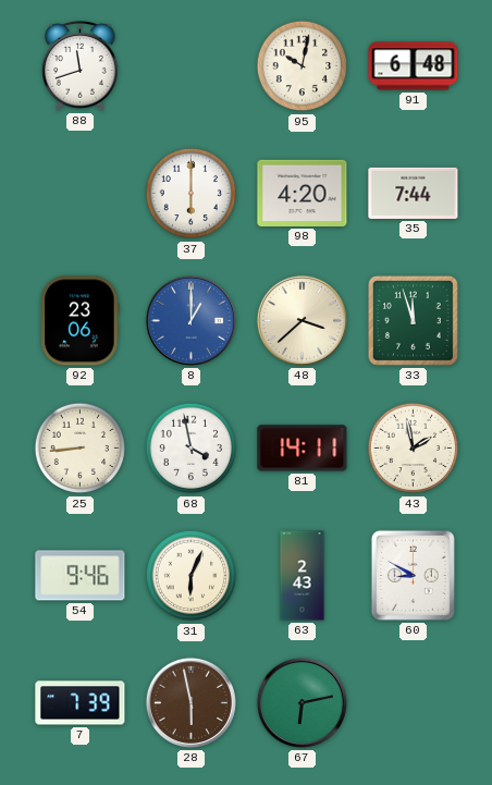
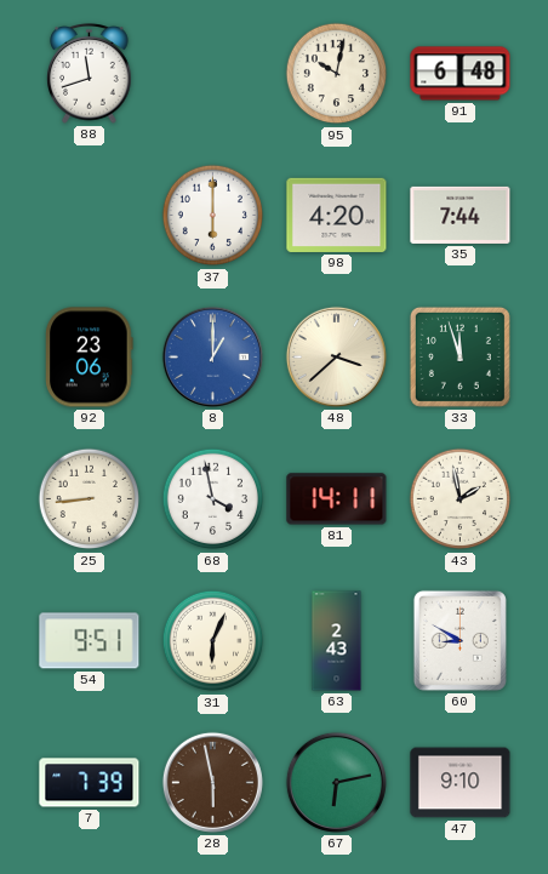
54: 9:46 -> 9:51
47: none -> 9:10
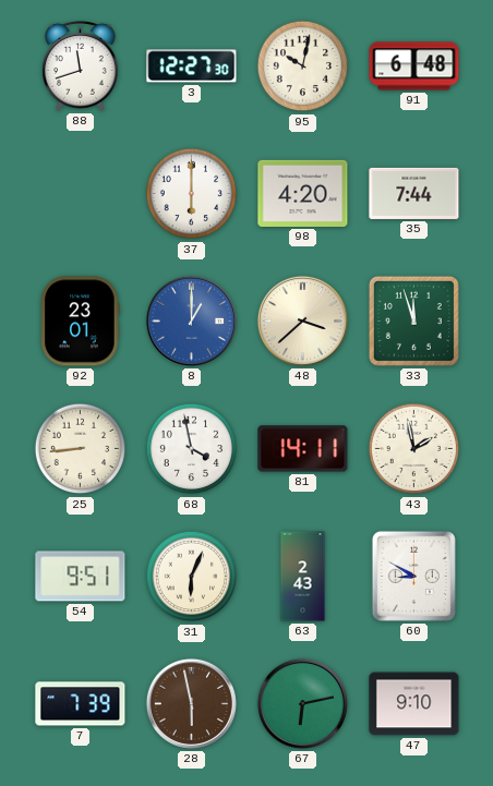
3: none -> 12:27
92: 23:06 -> 23:01
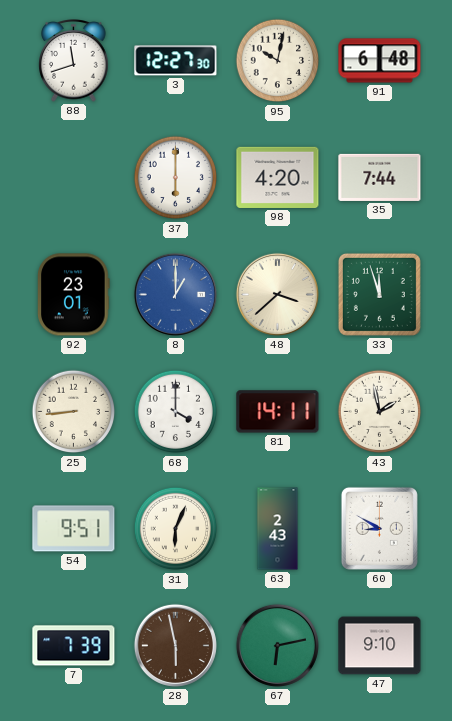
68: 3:58 -> 4:00
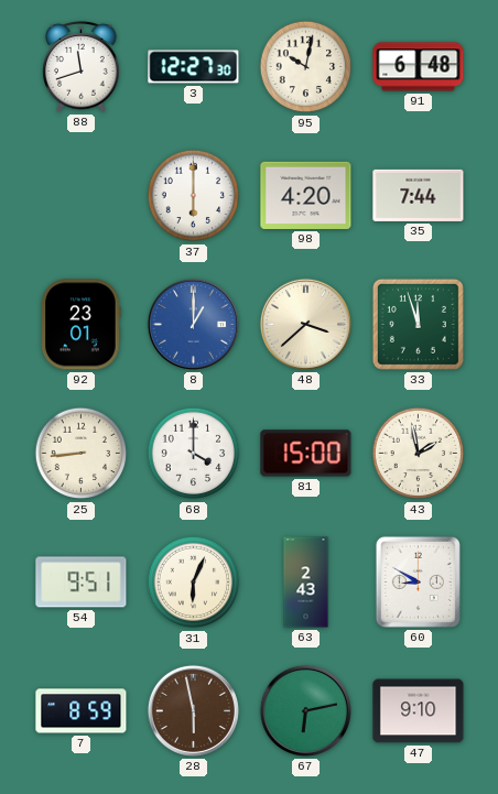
81: 14:11 -> 15:00
7: 7:39 -> 8:59
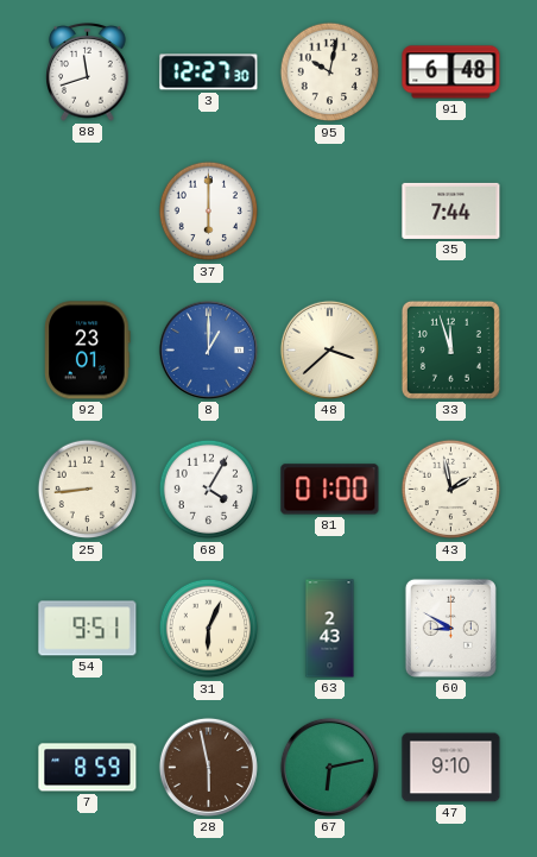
98: 4:20 -> none
68: 4:00 -> 4:05
81: 15:00 -> 01:00
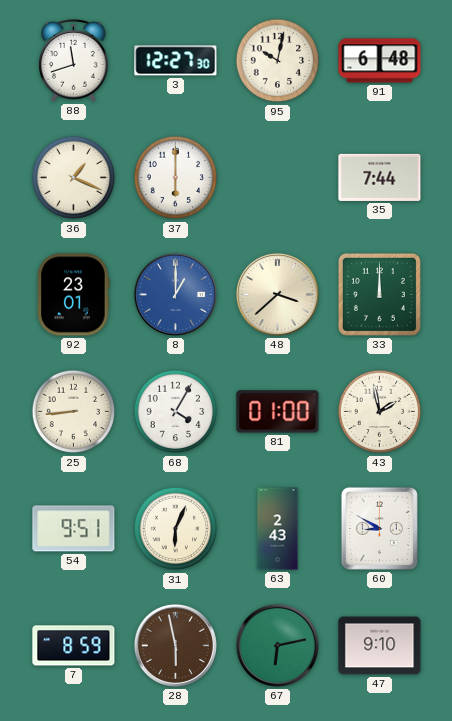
36: none -> 1:19
33: 11:57 -> 12:00
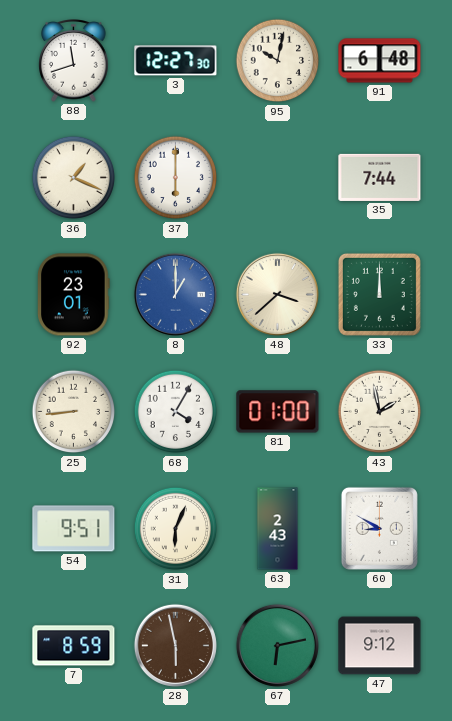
47: 9:10 -> 9:12
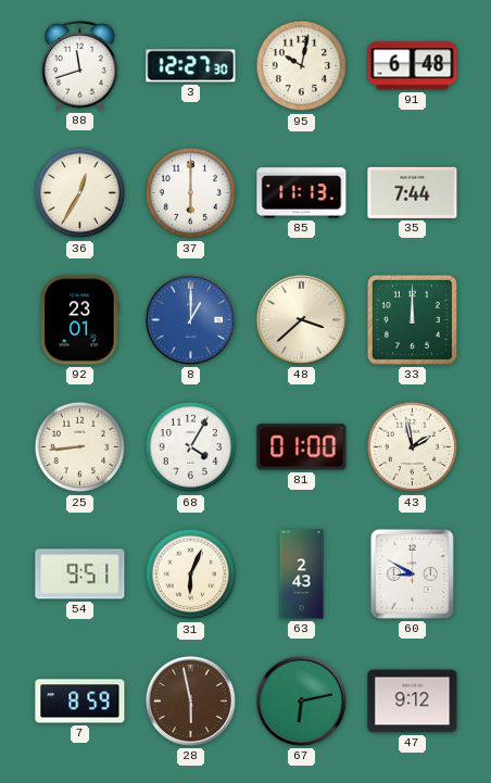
36: 1:19 -> 12:35
85: none -> 11:13
